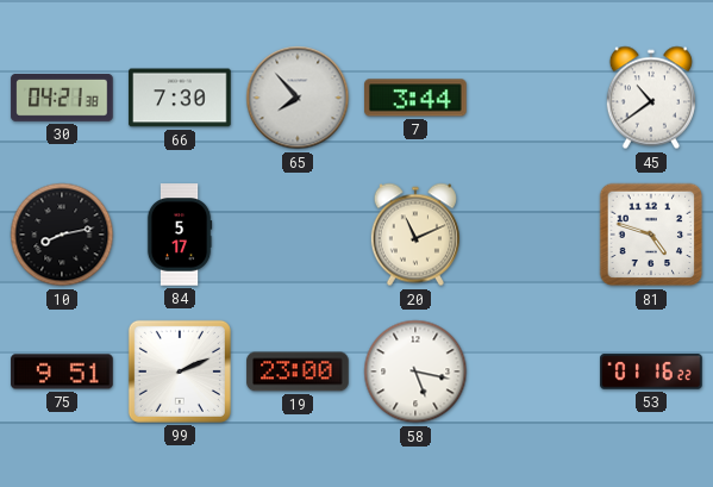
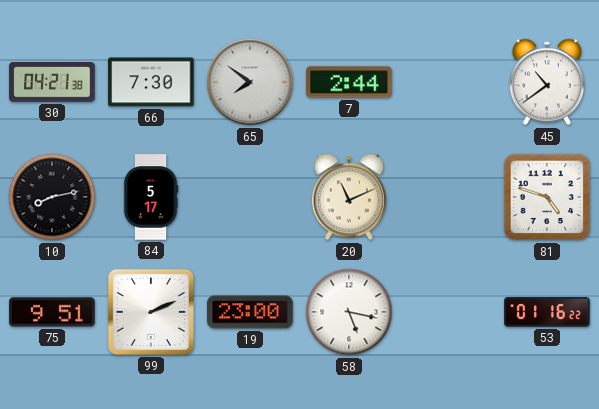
65: 7:53 -> 7:51
7: 3:44 -> 2:44
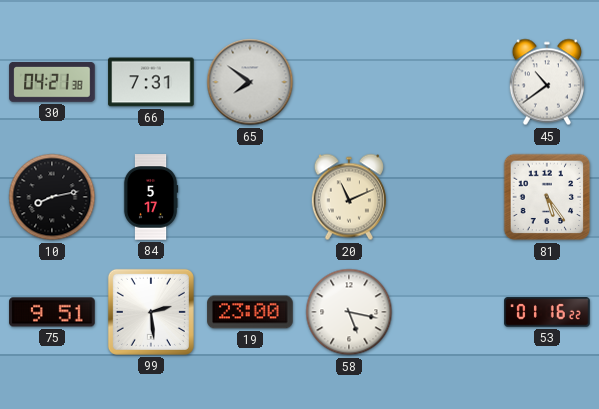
66: 7:30 -> 7:31
7: 2:44 -> none
81: 4:48 -> 5:24
99: 2:11 -> 2:29
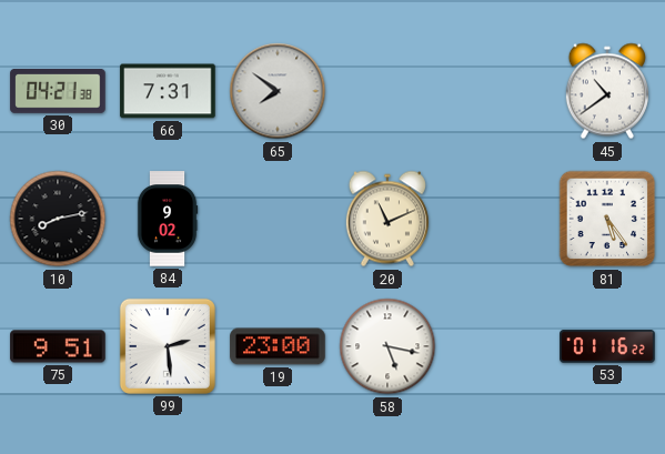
84: 5:17 -> 9:02
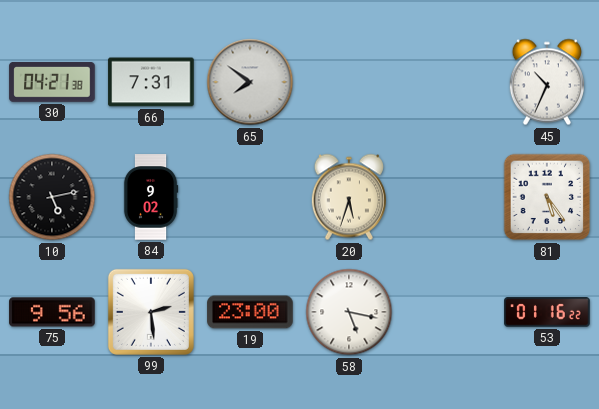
45: 10:39 -> 10:34
10: 8:13 -> 5:13
20: 11:11 -> 5:33
75: 9:51 -> 9:56
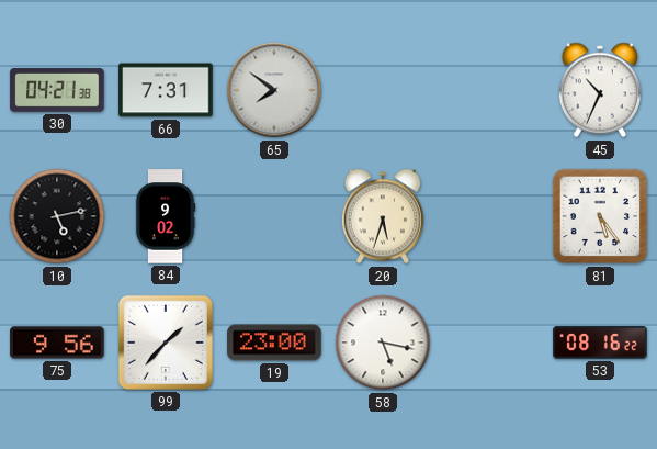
99: 2:29 -> 1:37
53: 01:16 -> 08:16
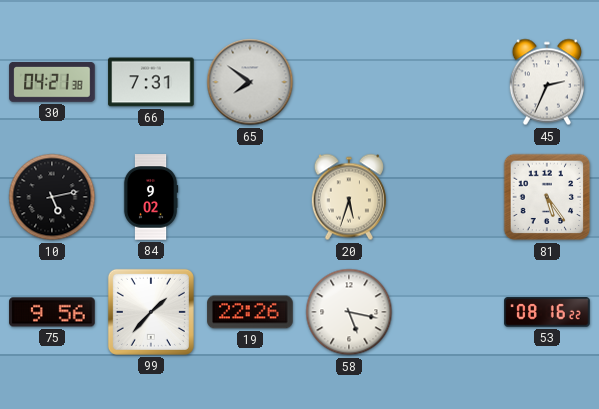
45: 10:34 -> 2:34
19: 23:00 -> 22:26
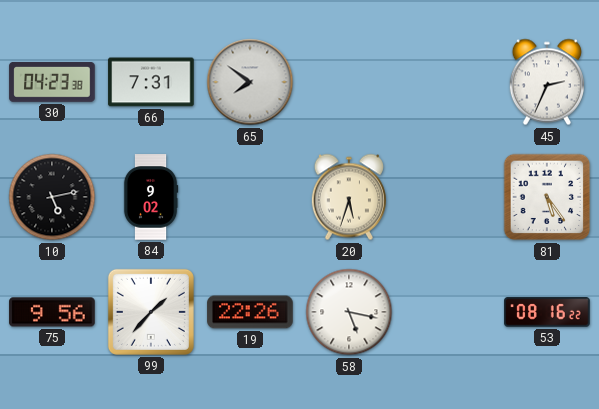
30: 04:21 -> 04:23
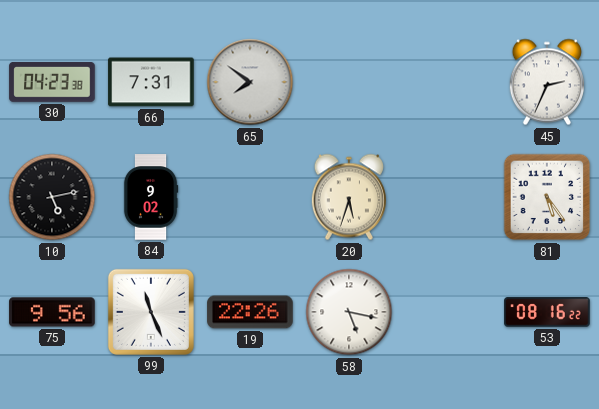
99: 1:37 -> 11:26
